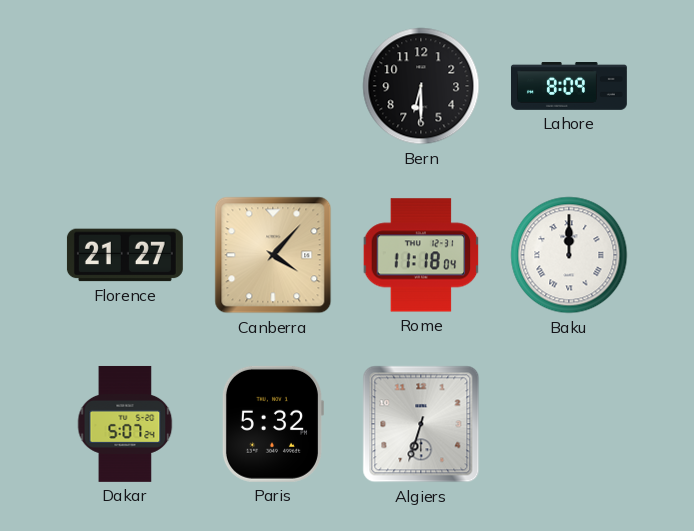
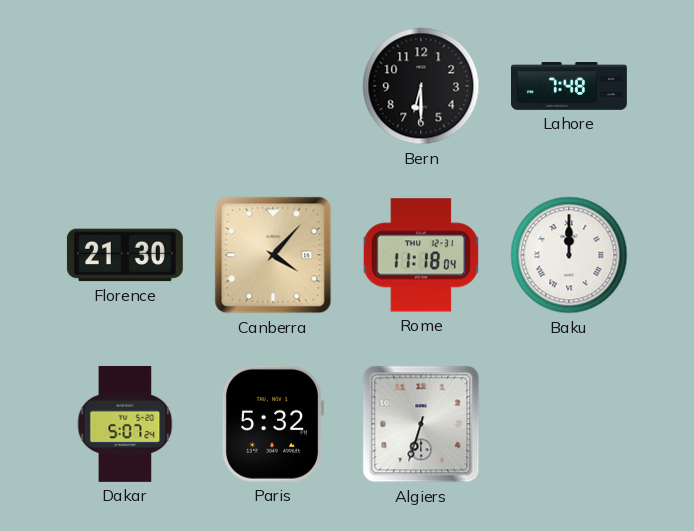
Lahore: 8:09 -> 7:48
Florence: 21:27 -> 21:30
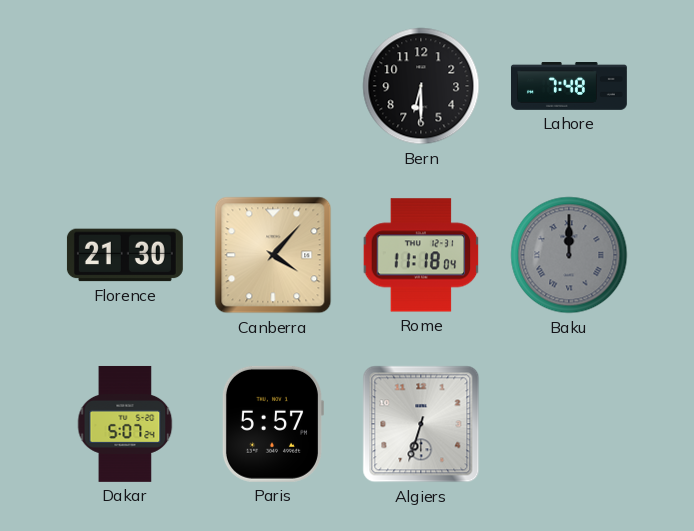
Baku dial: white -> grey
Paris: 5:32 -> 5:57
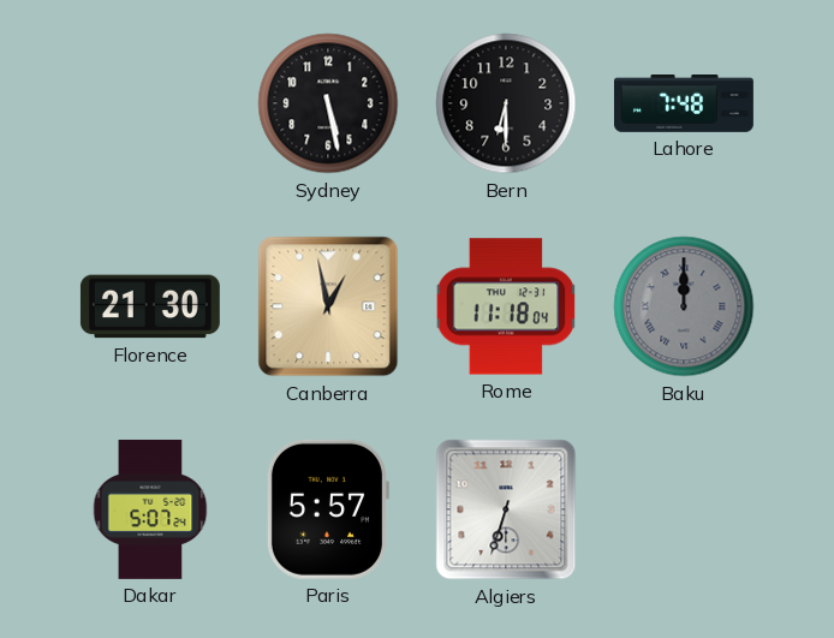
Sydney: none -> 5:28
Canberra: 4:07 -> 12:58
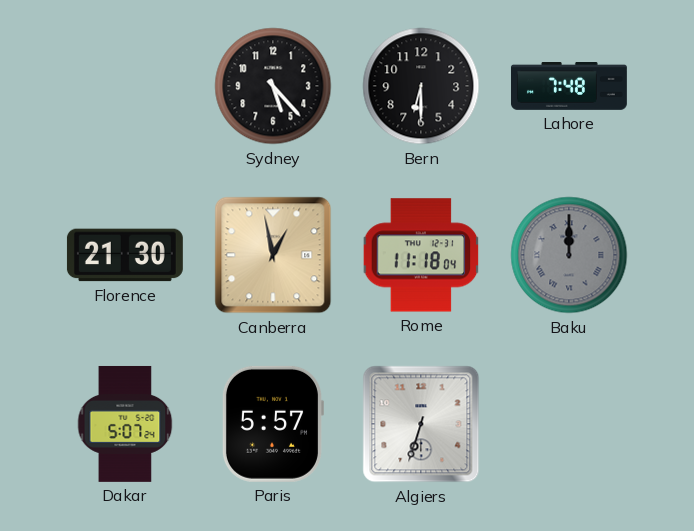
Sydney: 5:28 -> 5:23
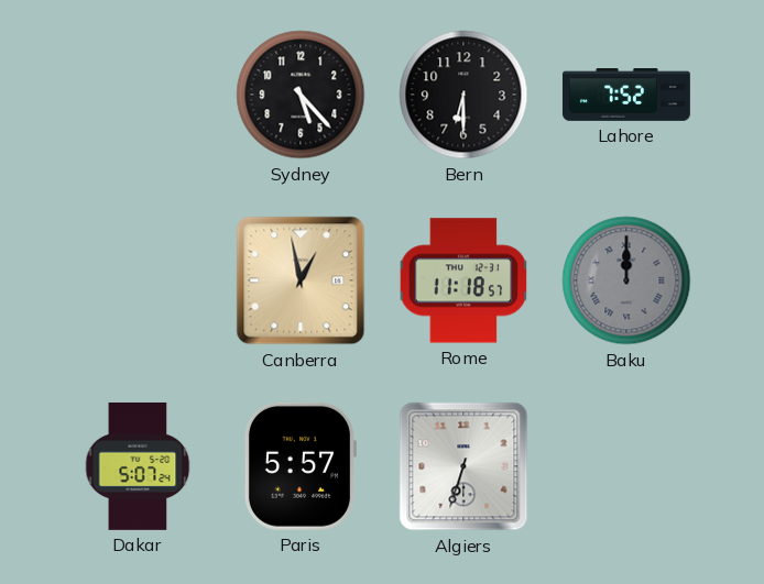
Lahore: 7:48 -> 7:52
Florence: 21:30 -> none
Rome: 11:18:04 -> 11:18:57
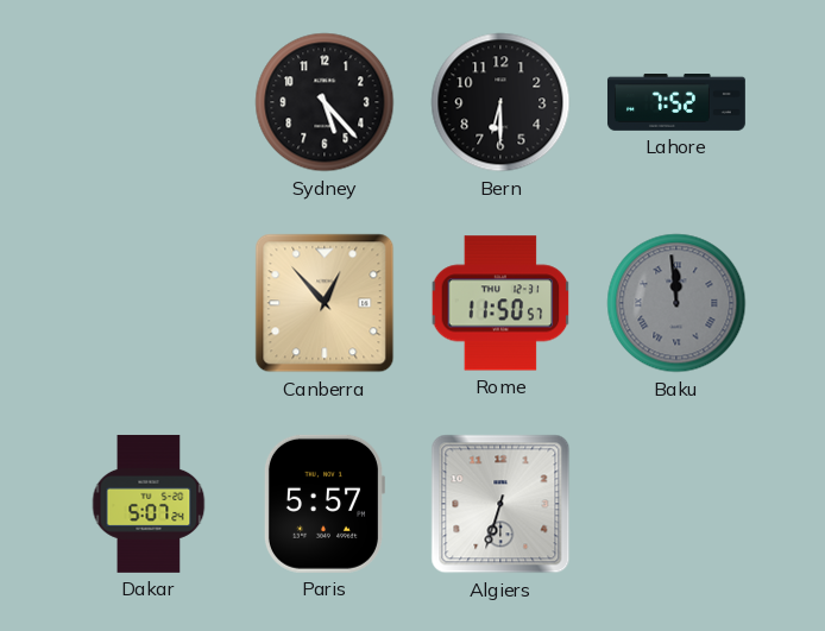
Canberra: 12:58 -> 12:53
Rome: 11:18 -> 11:50
Baku: 12:00 -> 11:59
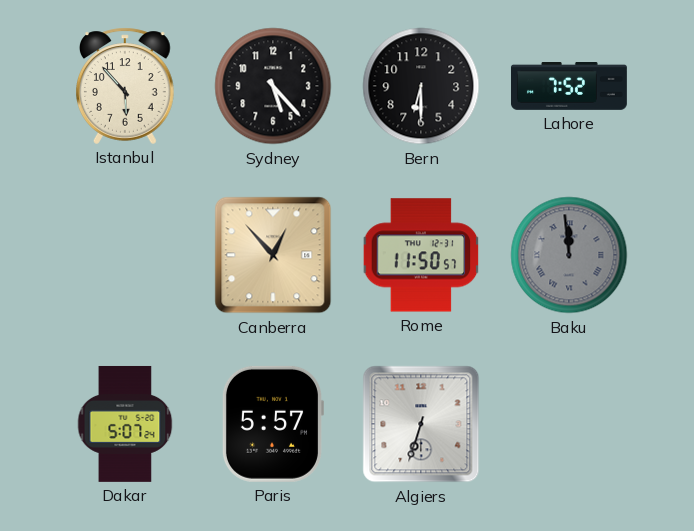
Istanbul: none -> 5:53
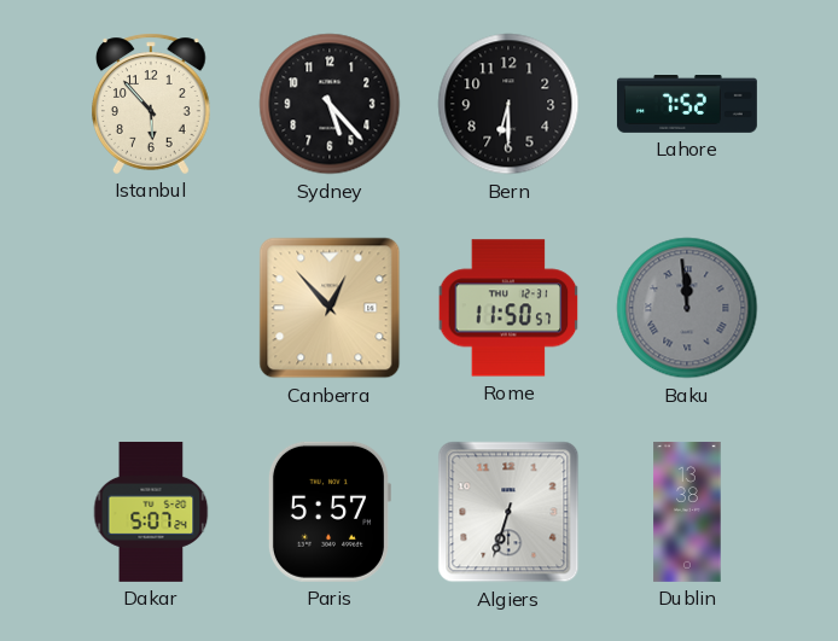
Dublin: none -> 13:38
